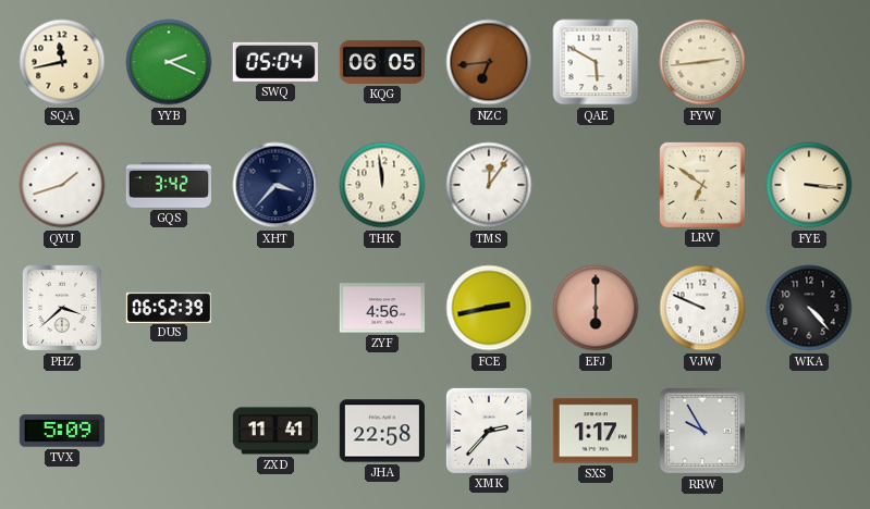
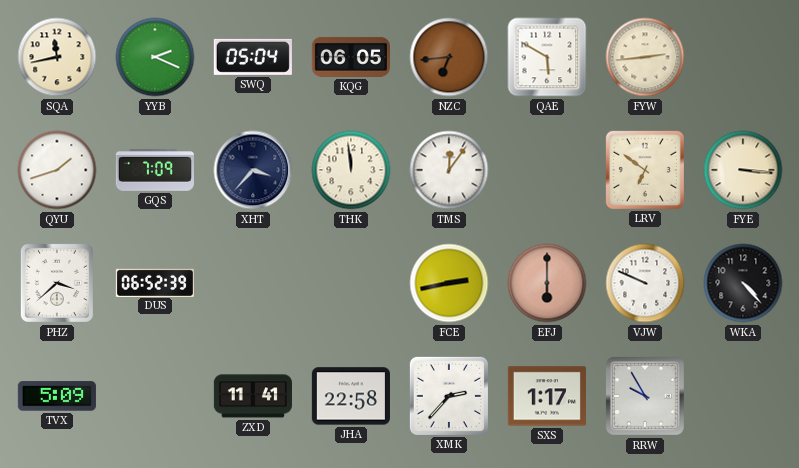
GQS: 3:42 -> 7:09
ZYF: 4:56 -> none
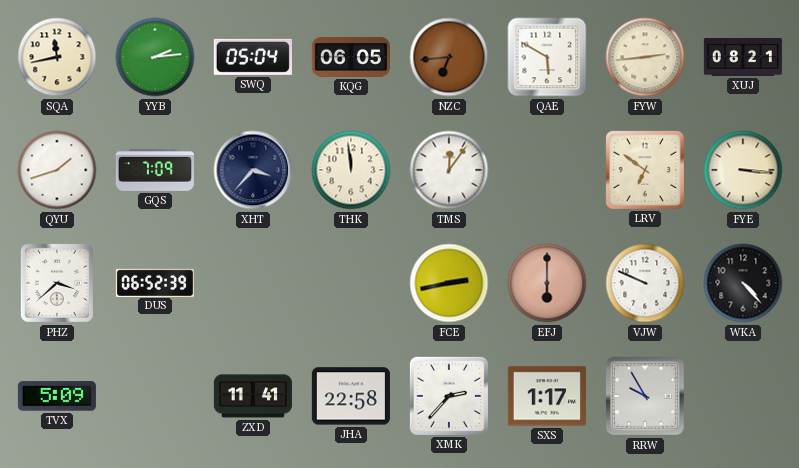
YYB: 2:19 -> 2:14
XUJ: none -> 08:21
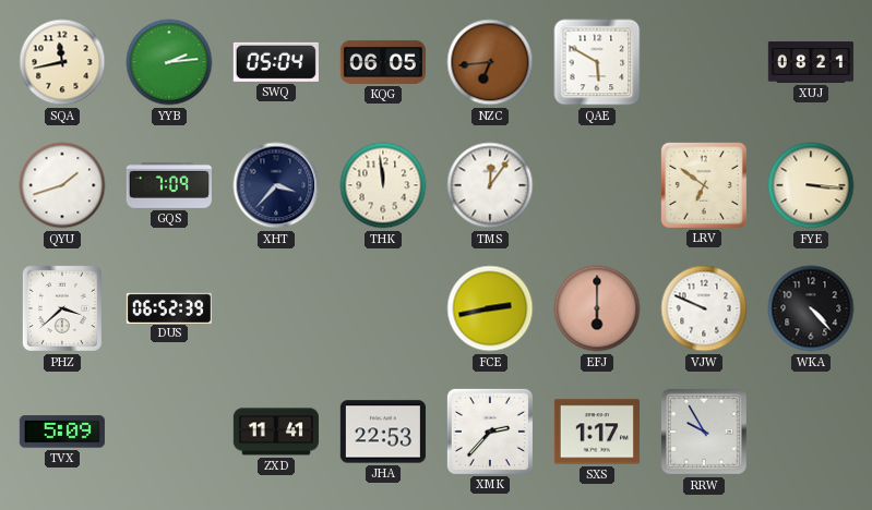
FYW: 2:44 -> none
JHA: 22:58 -> 22:53
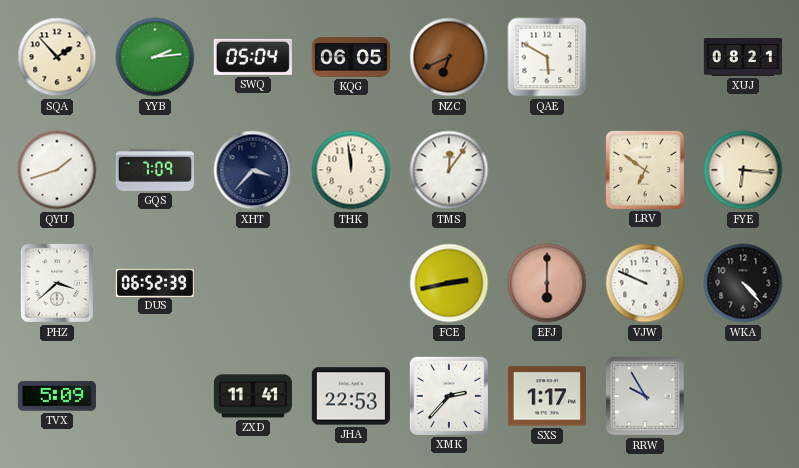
SQA: 11:43 -> 1:53
NZC: 6:44 -> 6:41
FYE: 3:16 -> 6:16
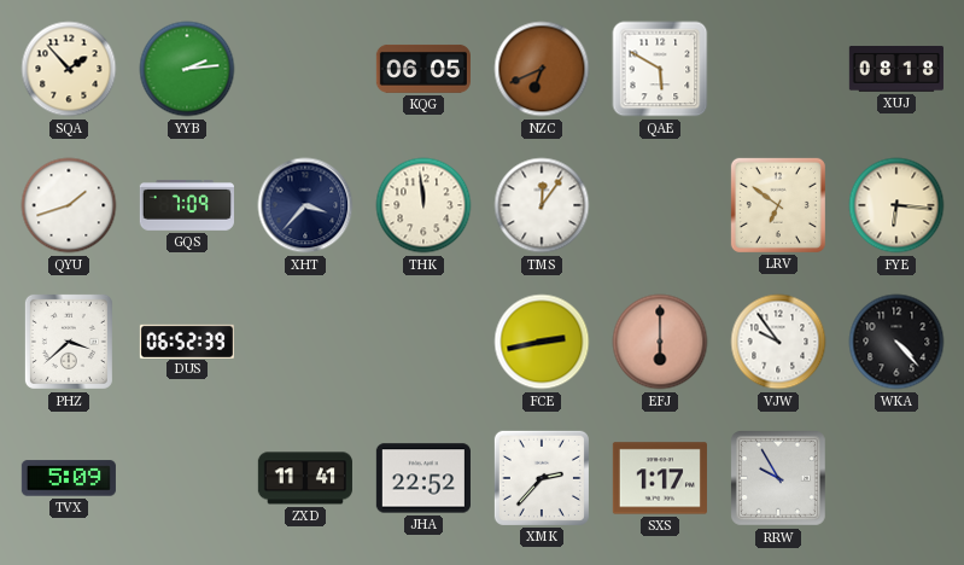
SWQ: 05:04 -> none
XUJ: 08:21 -> 08:18
VJW: 9:49 -> 9:54
JHA: 22:53 -> 22:52
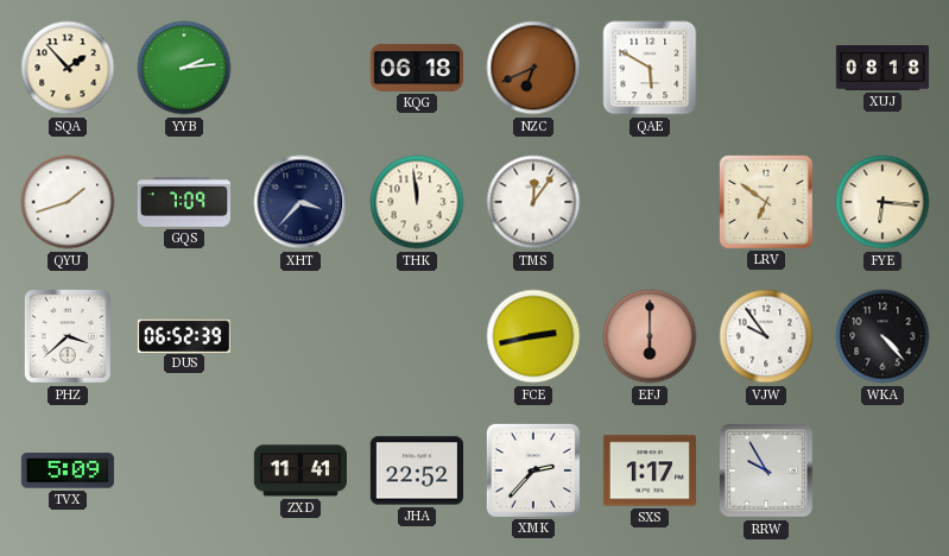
KQG: 06:05 -> 06:18
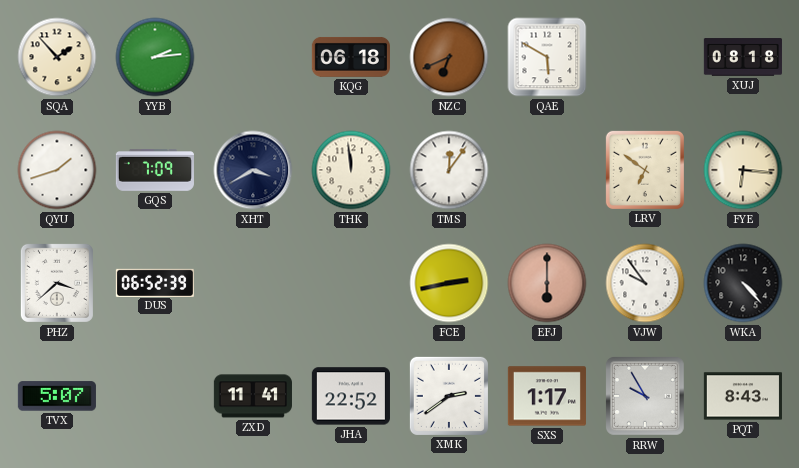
XHT: 3:37 -> 3:40
TVX: 5:09 -> 5:07
XMK: 2:37 -> 2:39
PQT: none -> 8:43
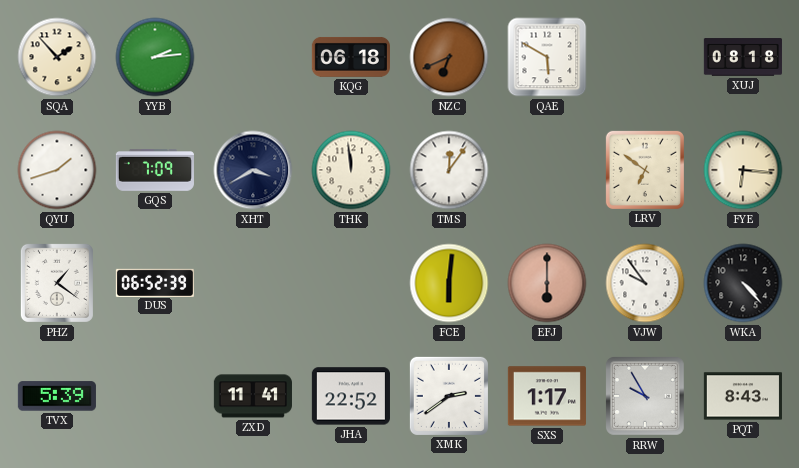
PHZ: 3:38 -> 1:21
FCE: 2:43 -> 6:01
TVX: 5:07 -> 5:39
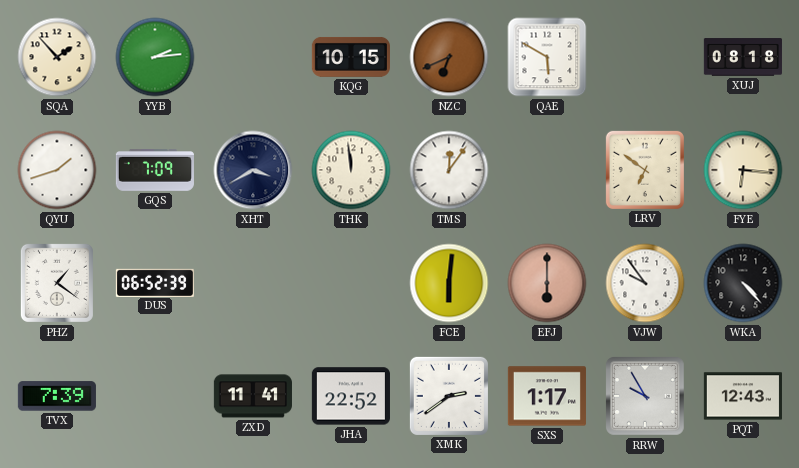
KQG: 06:18 -> 10:15
TVX: 5:39 -> 7:39
PQT: 8:43 -> 12:43
